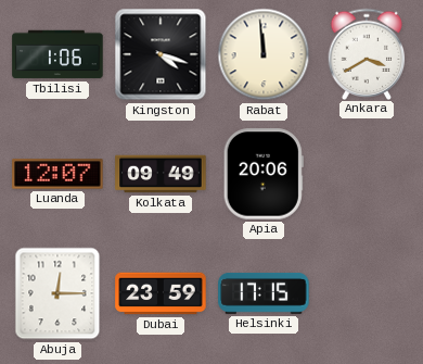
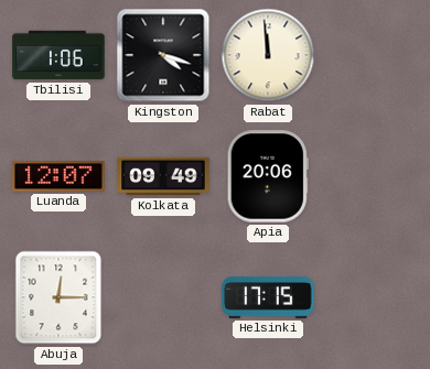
Ankara: 3:40 -> none
Dubai: 23:59 -> none
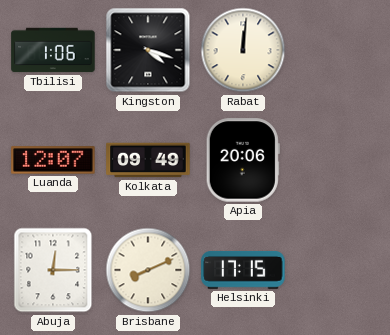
Rabat: 11:59 -> 12:01
Brisbane: none -> 8:11
